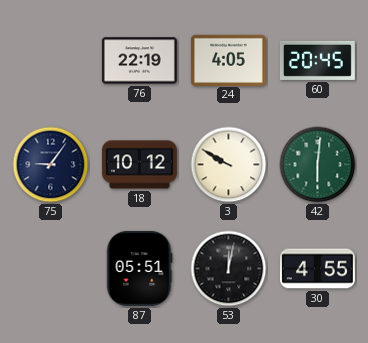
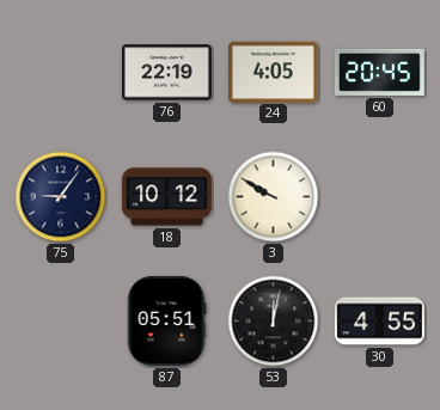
42: 6:01 -> none
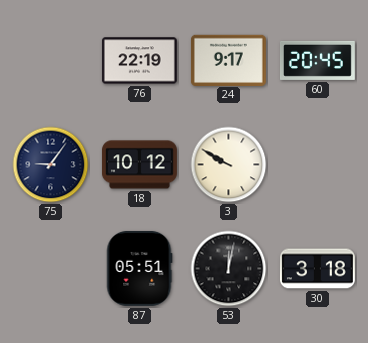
24: 4:05 -> 9:17
30: 4:55 -> 3:18
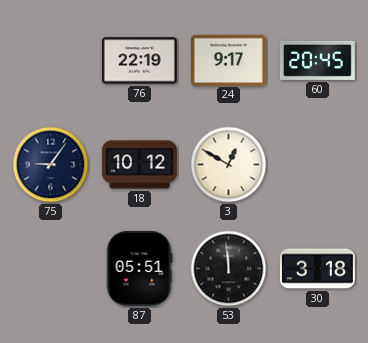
3: 9:50 -> 12:50
53: 12:02 -> 11:59
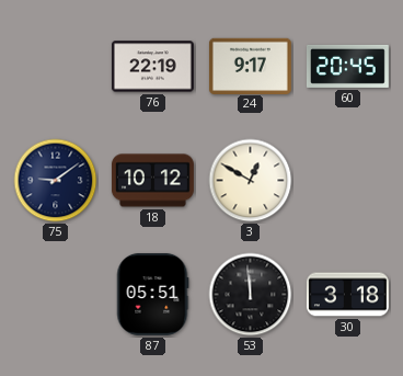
75: 9:06 -> 9:09
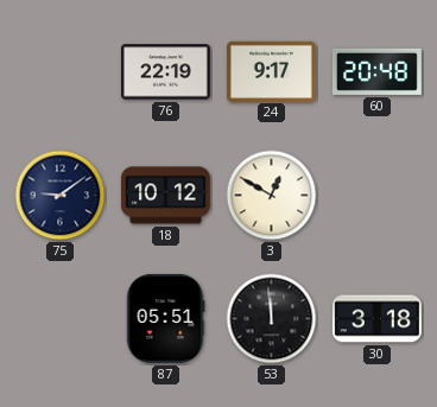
60: 20:45 -> 20:48
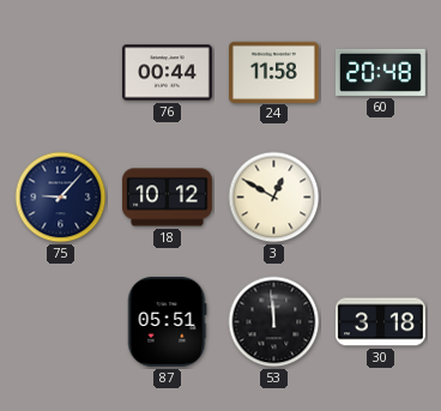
76: 22:19 -> 00:44
24: 9:17 -> 11:58
75: 9:09 -> 9:07
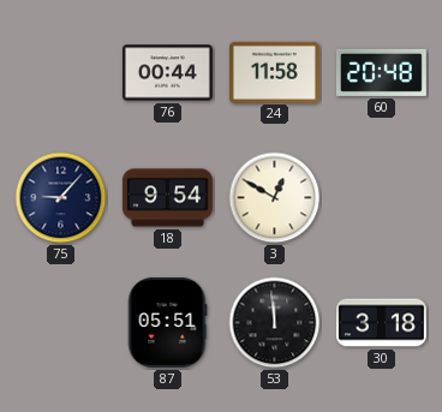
18: 10:12 -> 9:54
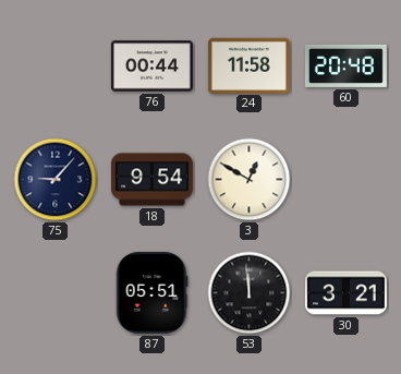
30: 3:18 -> 3:21
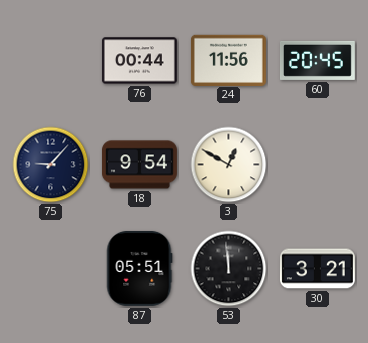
24: 11:58 -> 11:56
60: 20:48 -> 20:45
